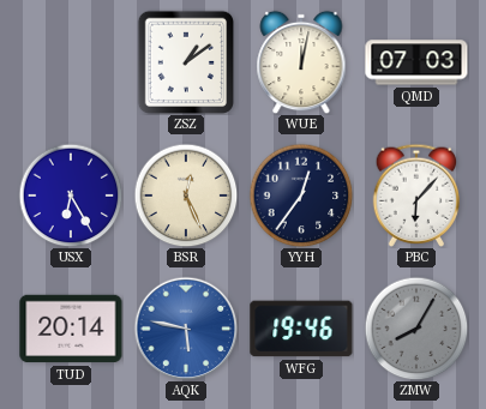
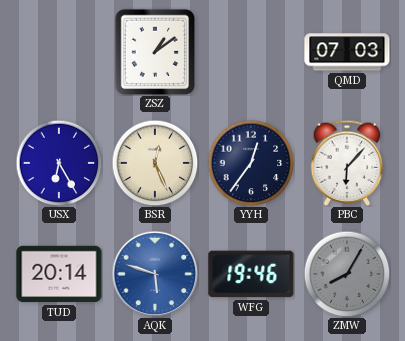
WUE: 12:02 -> none
AQK: 5:47 -> 5:48
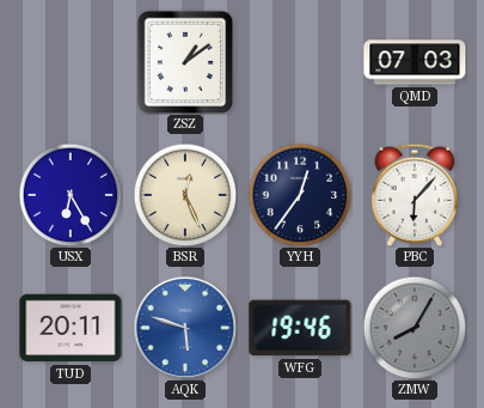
TUD: 20:14 -> 20:11
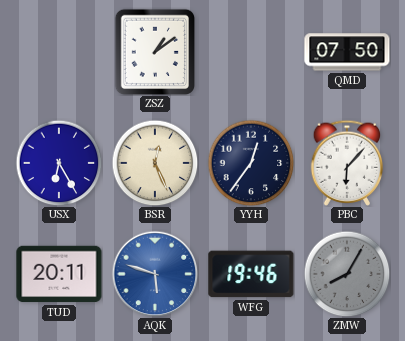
QMD: 07:03 -> 07:50
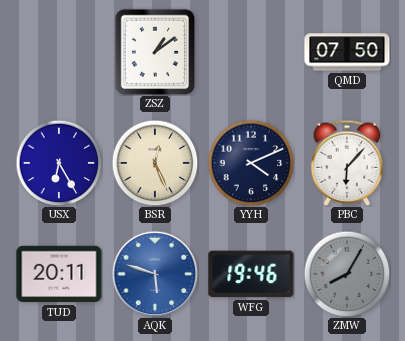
YYH: 12:36 -> 4:11
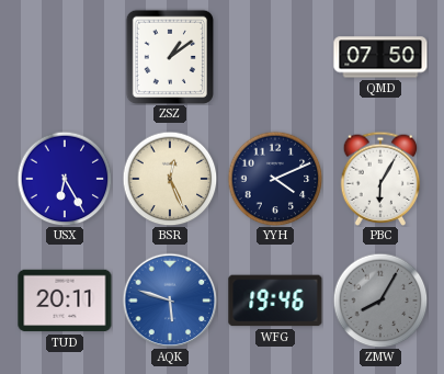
PBC: 6:07 -> 6:05
